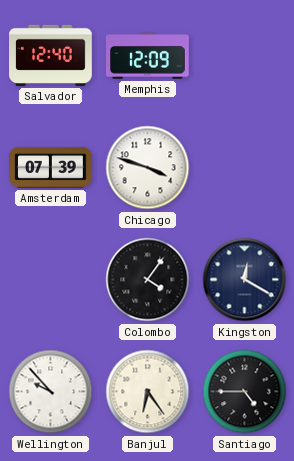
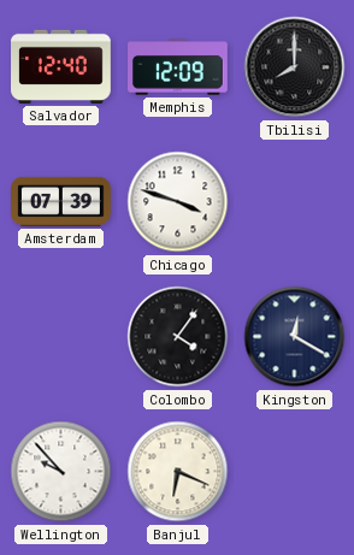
Tbilisi: none -> 8:00
Banjul: 6:24 -> 6:19
Santiago: 4:45 -> none
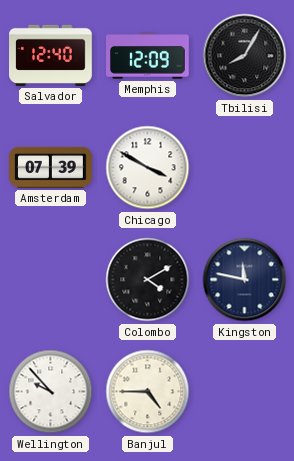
Tbilisi: 8:00 -> 8:05
Chicago: 3:48 -> 3:50
Colombo: 4:06 -> 4:10
Kingston: 12:20 -> 11:47
Banjul: 6:19 -> 4:45
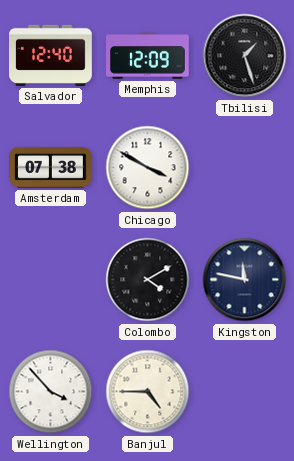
Tbilisi: 8:05 -> 1:27
Amsterdam: 07:39 -> 07:38
Wellington: 9:53 -> 3:53
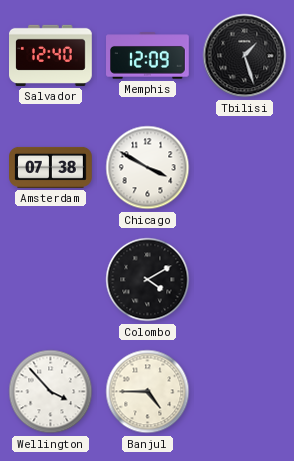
Kingston: 11:47 -> none
